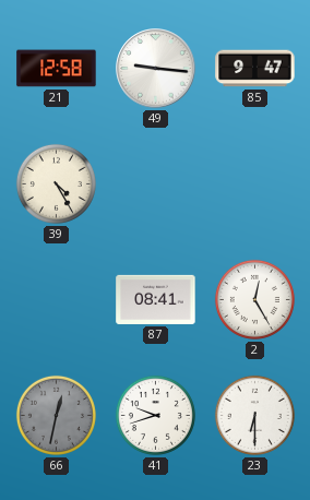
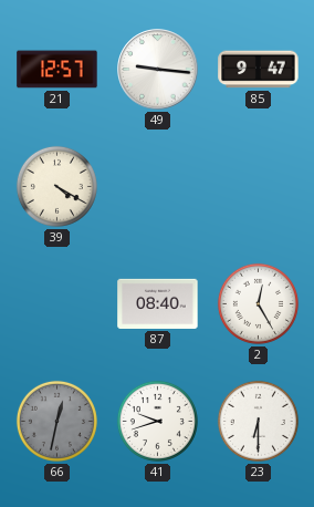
21: 12:58 -> 12:57
39: 4:25 -> 4:20
87: 08:41 -> 08:40
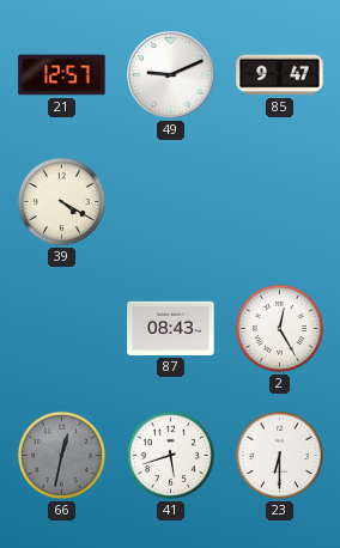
49: 9:16 -> 9:11
87: 08:40 -> 08:43
41: 9:42 -> 5:42
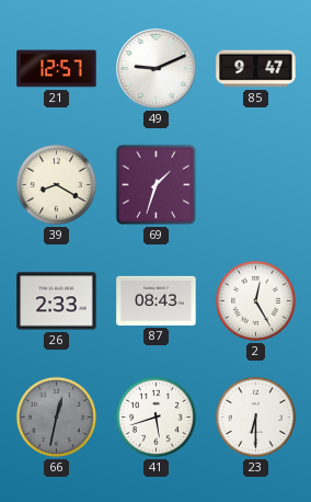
39: 4:20 -> 8:20
69: none -> 1:33
26: none -> 2:33
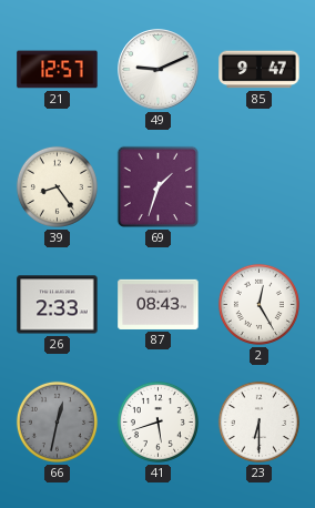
39: 8:20 -> 8:24
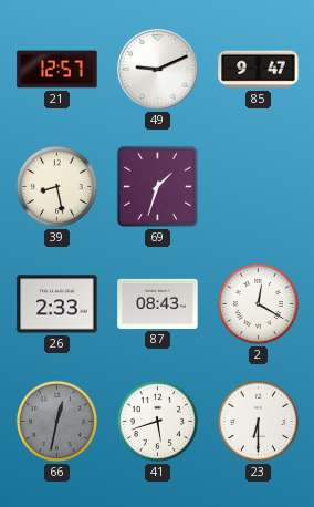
39: 8:24 -> 8:28
2: 12:25 -> 12:20
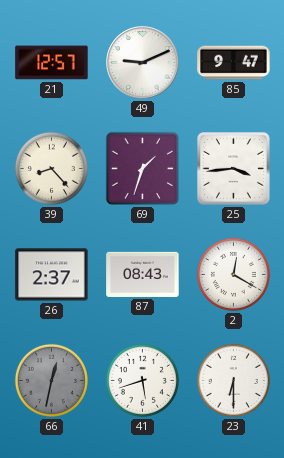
39: 8:28 -> 8:23
25: none -> 3:44
26: 2:33 -> 2:37
